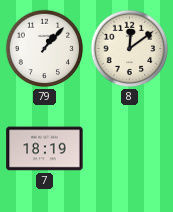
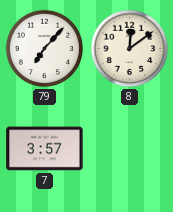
79: 1:07 -> 7:07
7: 18:19 -> 3:57
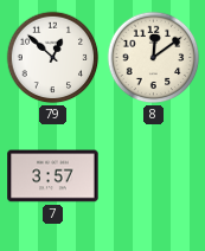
79: 7:07 -> 12:52
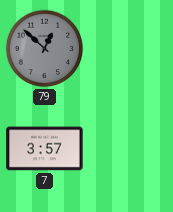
79 dial: white -> grey
8: 12:09 -> none
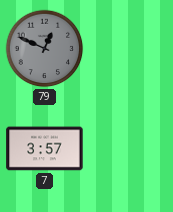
79: 12:52 -> 12:49
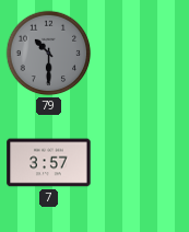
79: 12:49 -> 10:30
